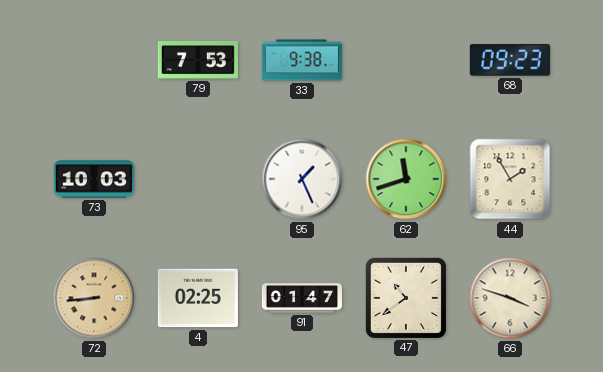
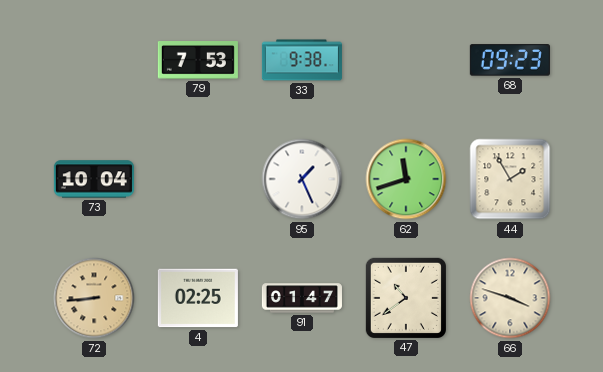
73: 10:03 -> 10:04
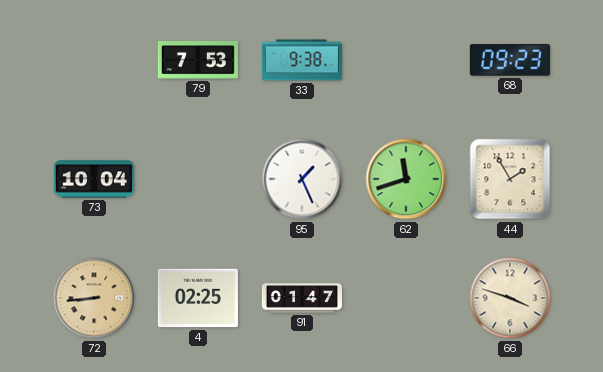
47: 10:39 -> none
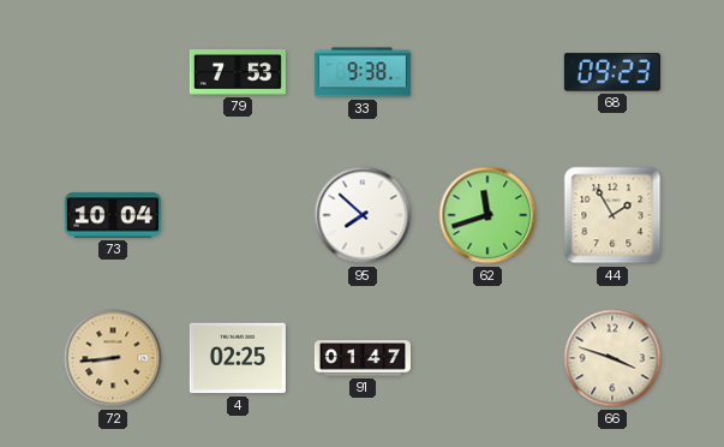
95: 1:26 -> 7:52
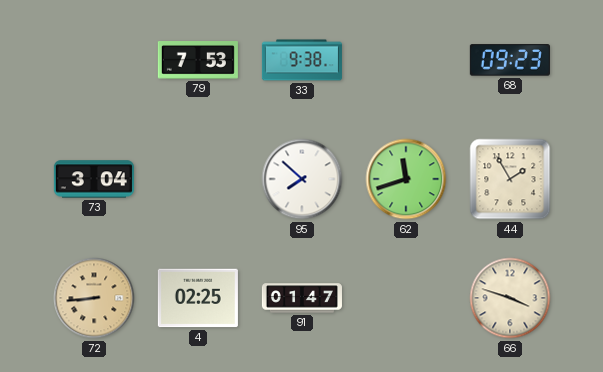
73: 10:04 -> 3:04
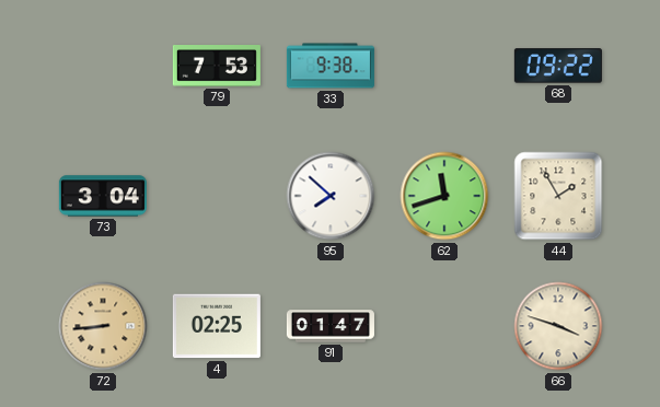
68: 09:23 -> 09:22
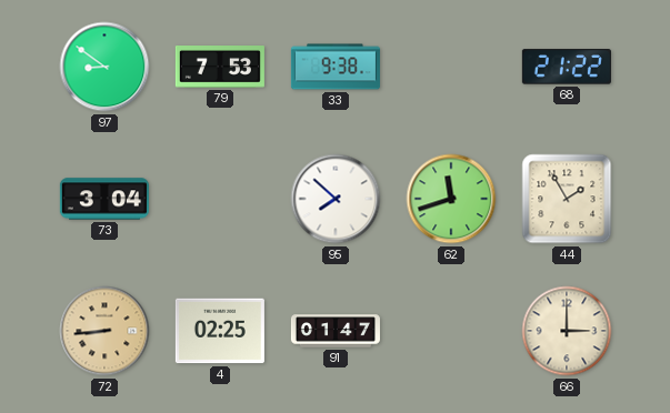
97: none -> 8:51
68: 09:22 -> 21:22
66: 3:48 -> 3:00
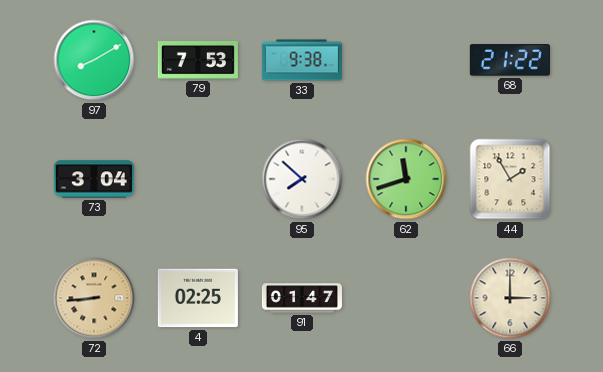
97: 8:51 -> 8:10
